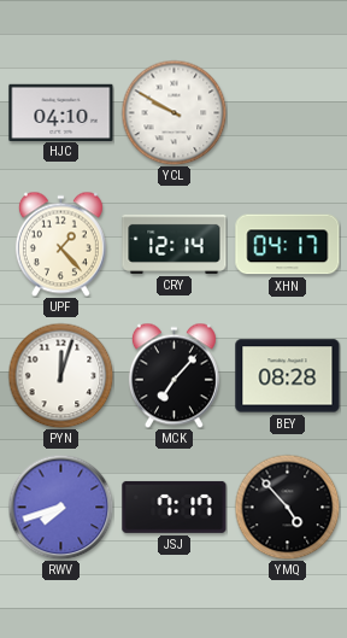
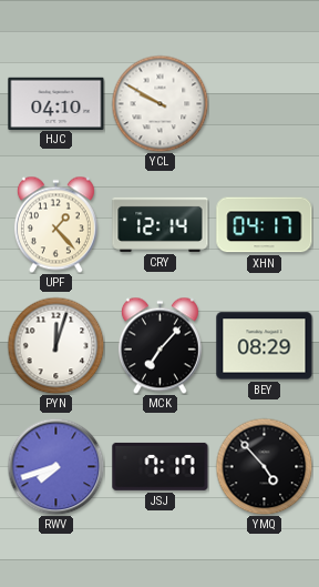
BEY: 08:28 -> 08:29
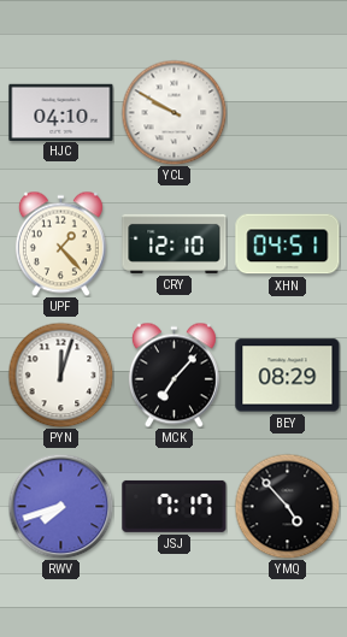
CRY: 12:14 -> 12:10
XHN: 04:17 -> 04:51
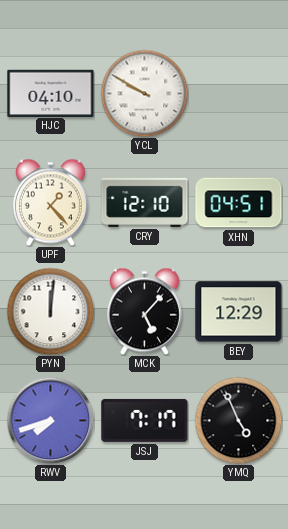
PYN: 12:03 -> 12:01
MCK: 7:07 -> 5:07
BEY: 08:29 -> 12:29
YMQ: 4:53 -> 4:56
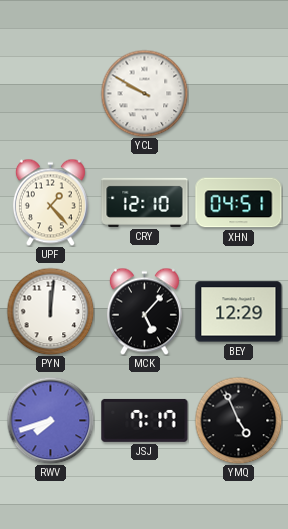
HJC: 04:10 -> none
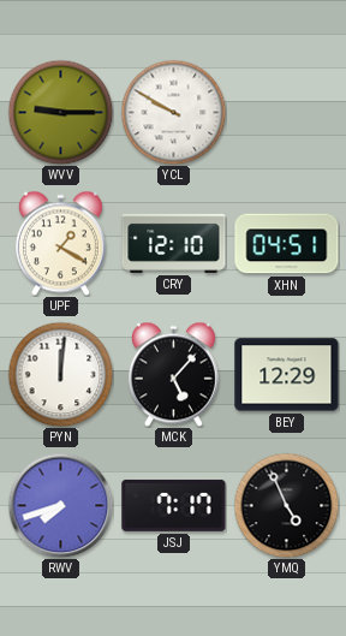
WVV: none -> 9:15
UPF: 1:23 -> 1:20
